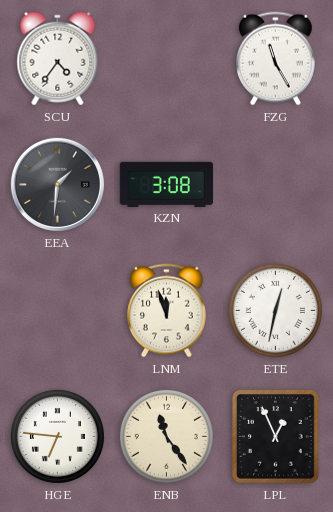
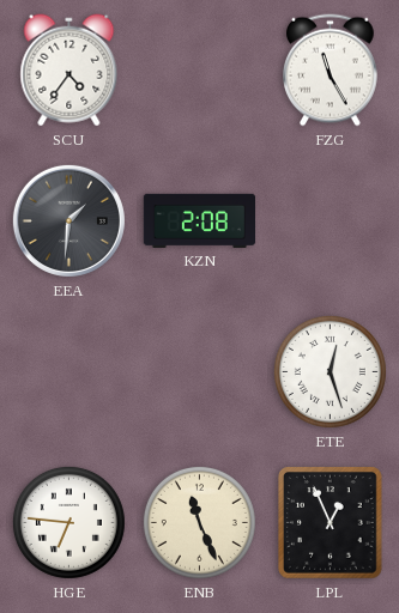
KZN: 3:08 -> 2:08
LNM: 11:57 -> none
ETE: 12:32 -> 12:27
ENB: 11:24 -> 11:26
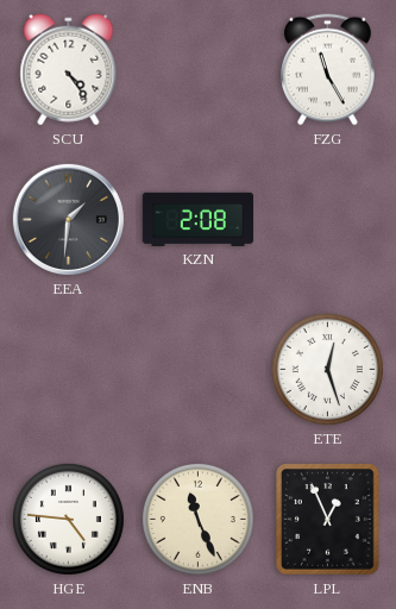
SCU: 4:36 -> 4:24
HGE: 6:46 -> 4:46
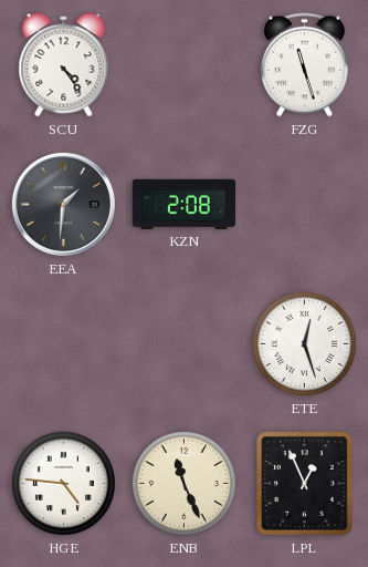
FZG: 11:25 -> 11:27
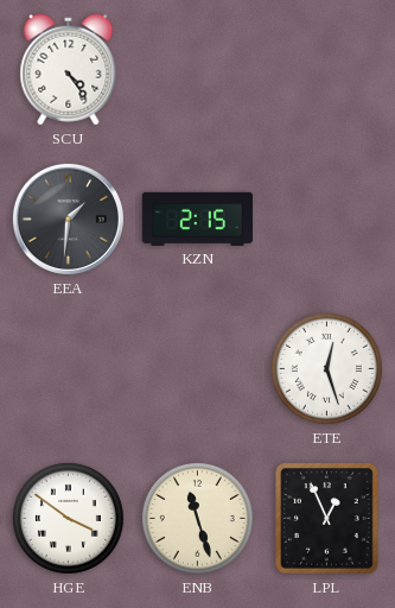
FZG: 11:27 -> none
KZN: 2:08 -> 2:15
HGE: 4:46 -> 3:51
ENB: 11:26 -> 11:27
